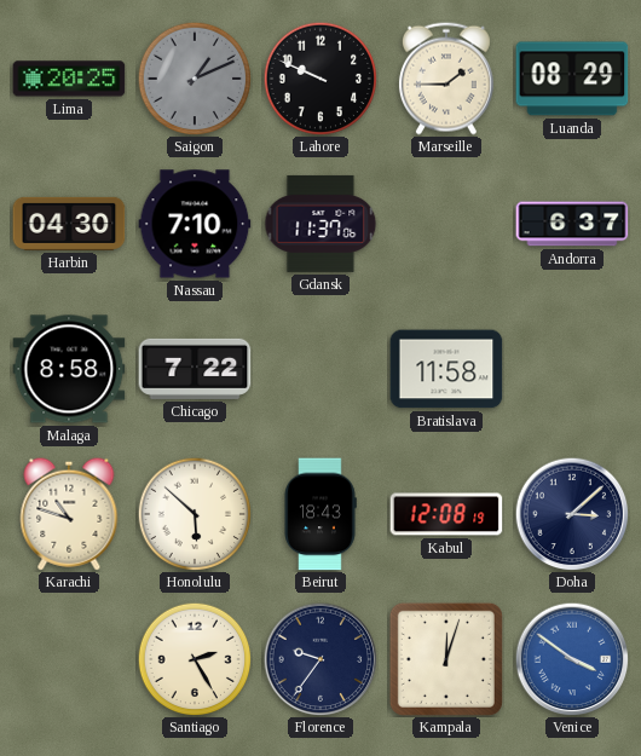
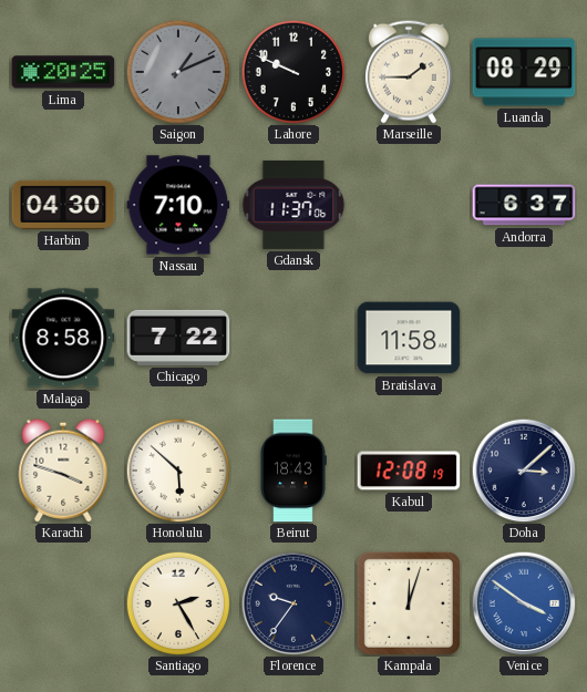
Karachi: 10:48 -> 3:48
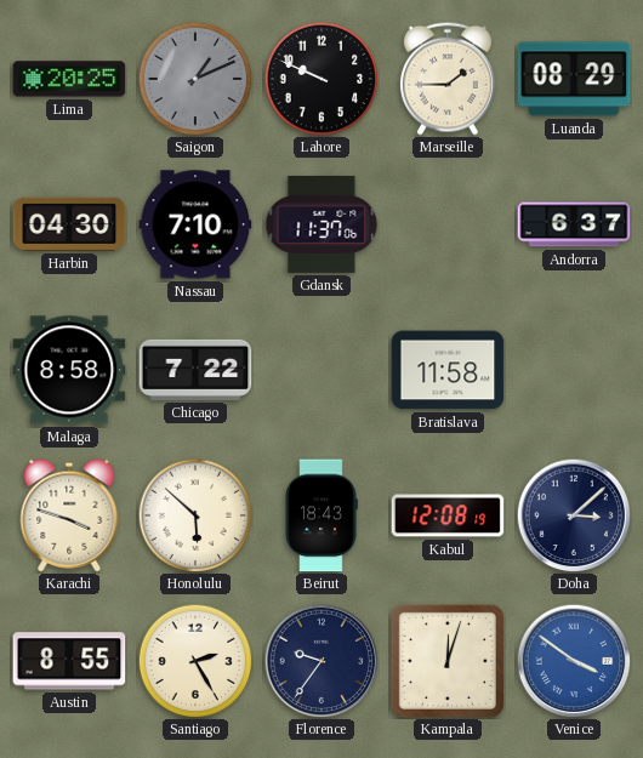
Austin: none -> 8:55
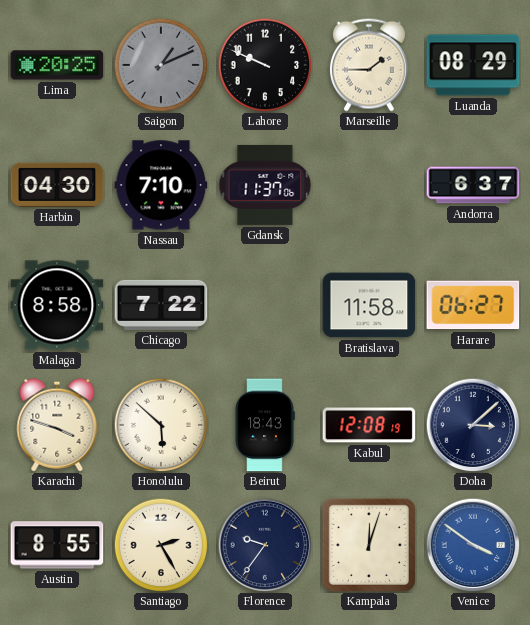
Harare: none -> 06:27
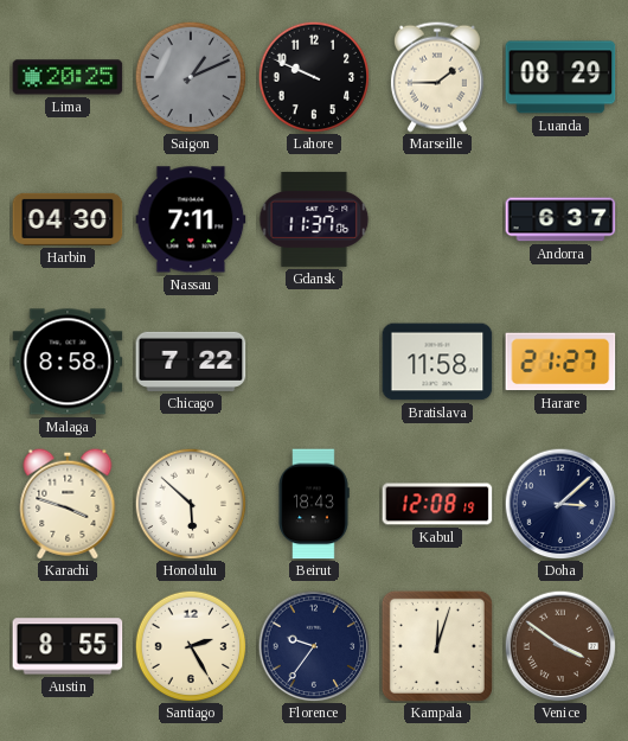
Nassau: 7:10 -> 7:11
Harare: 06:27 -> 21:27
Venice dial: blue -> brown
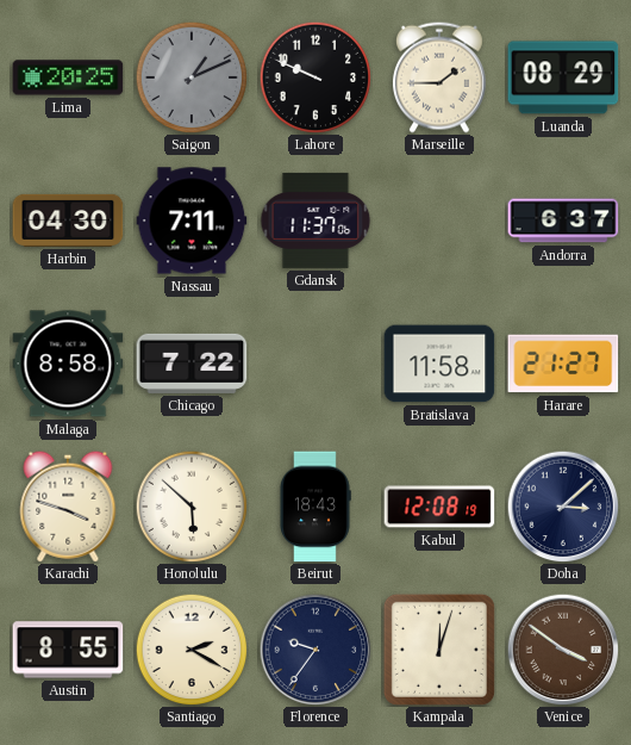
Santiago: 2:25 -> 2:20
